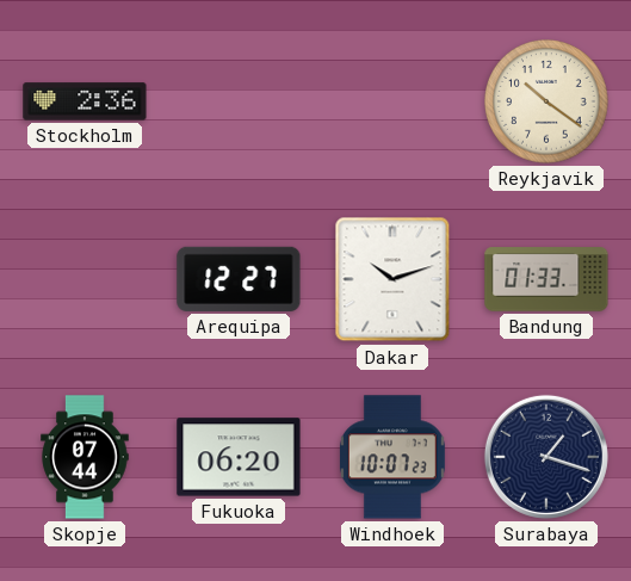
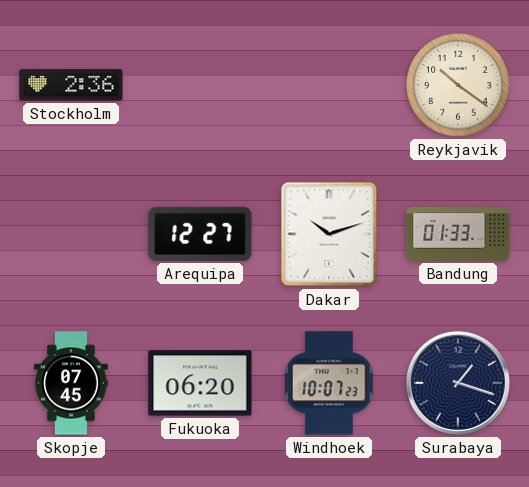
Skopje: 07:44 -> 07:45
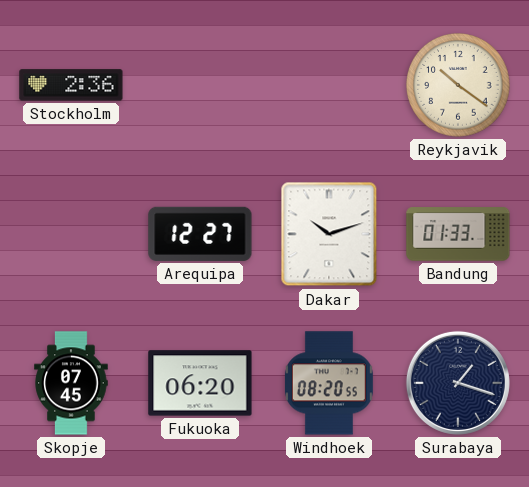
Windhoek: 10:07 -> 08:20
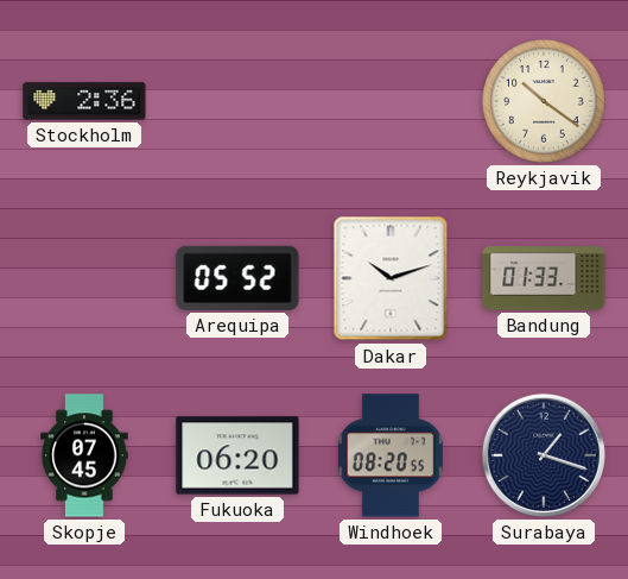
Arequipa: 12:27 -> 05:52
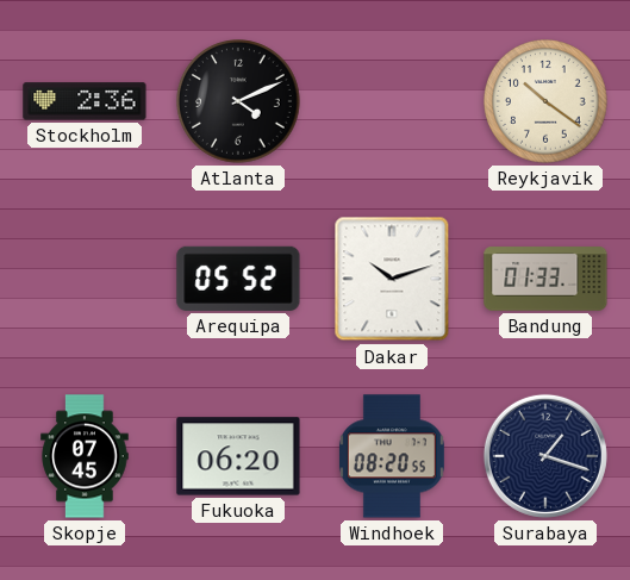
Atlanta: none -> 4:11
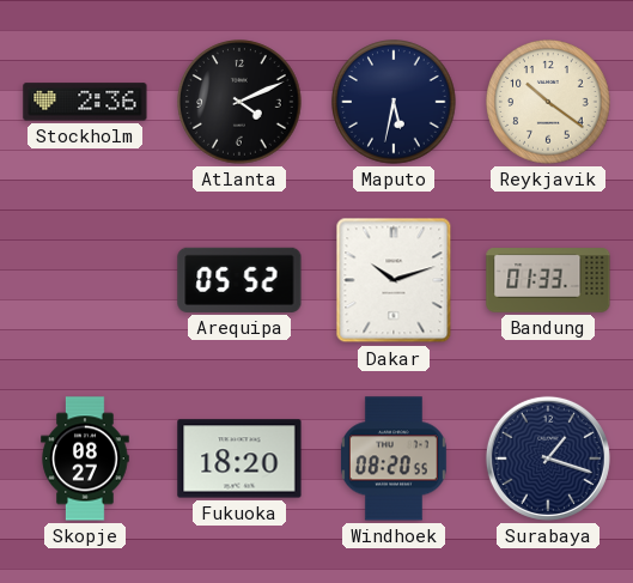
Maputo: none -> 5:32
Skopje: 07:45 -> 08:27
Fukuoka: 06:20 -> 18:20
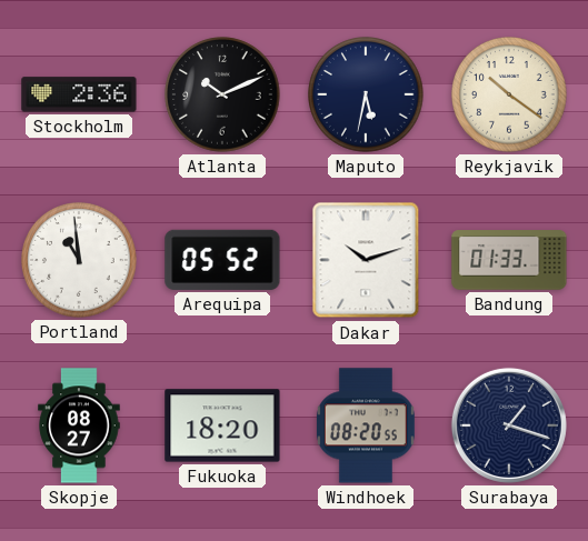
Atlanta: 4:11 -> 10:11
Portland: none -> 10:59
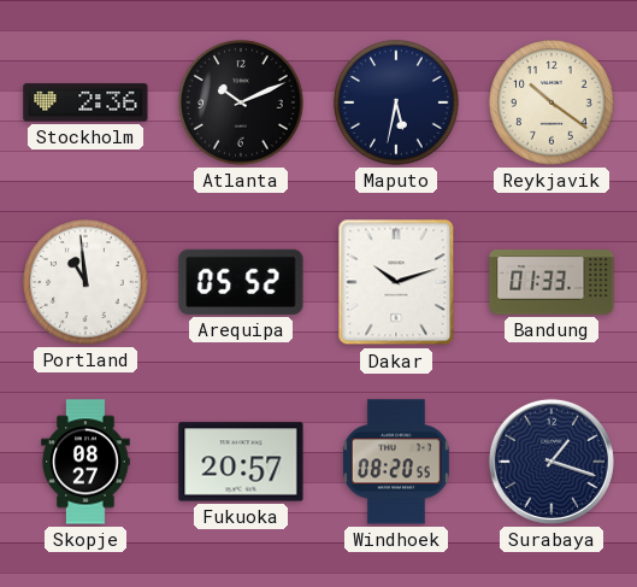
Fukuoka: 18:20 -> 20:57
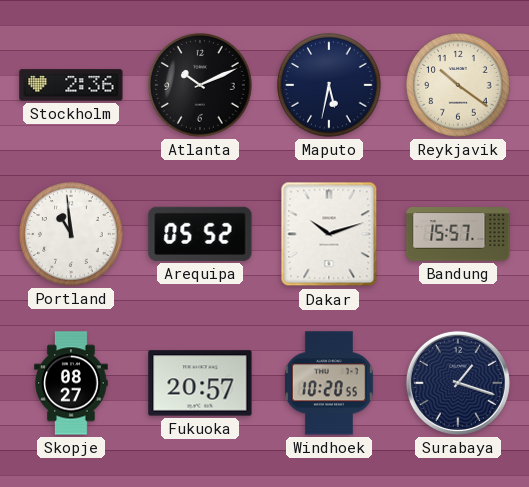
Bandung: 01:33 -> 15:57
Windhoek: 08:20 -> 10:20
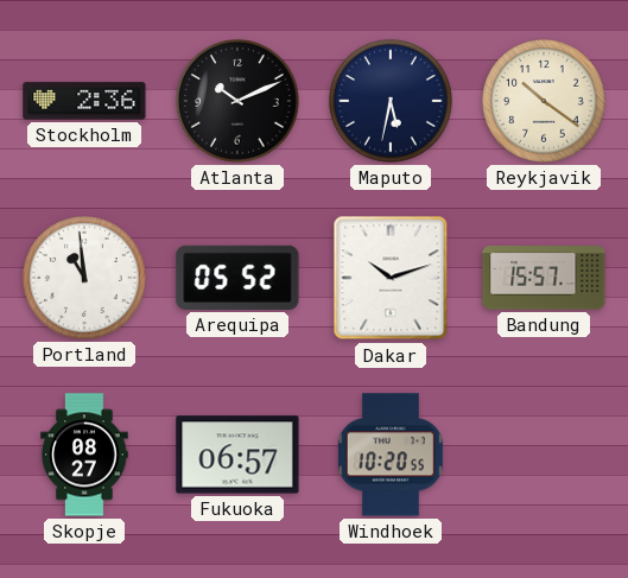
Fukuoka: 20:57 -> 06:57
Surabaya: 1:18 -> none
